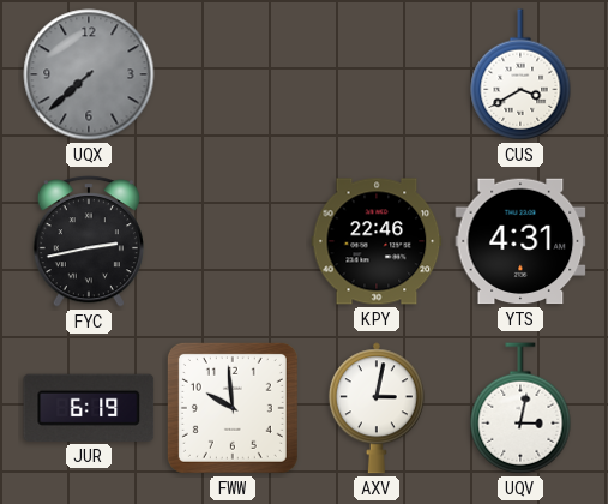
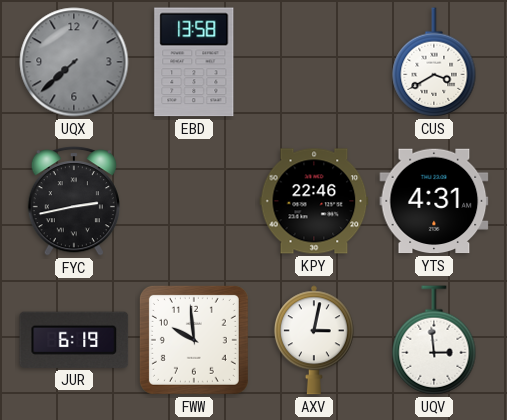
EBD: none -> 13:58
UQV: 3:02 -> 2:59
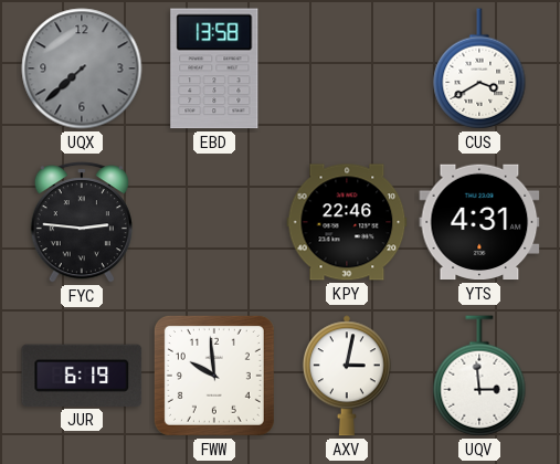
FYC: 2:43 -> 2:46
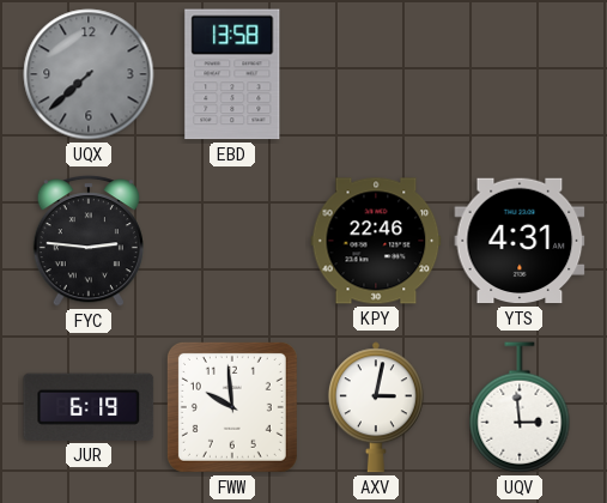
CUS: 3:40 -> none
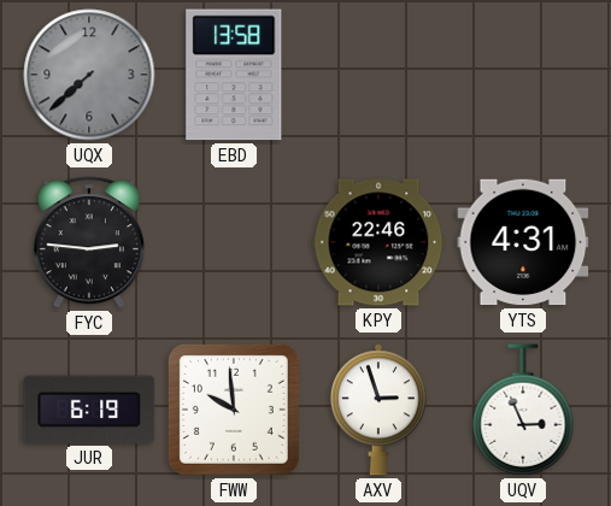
AXV: 3:02 -> 2:57
UQV: 2:59 -> 2:56
